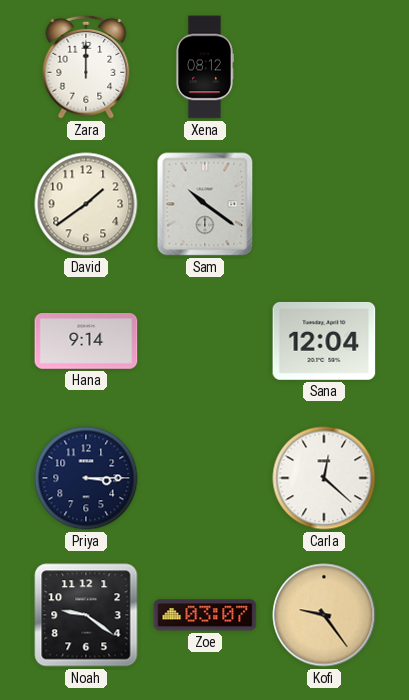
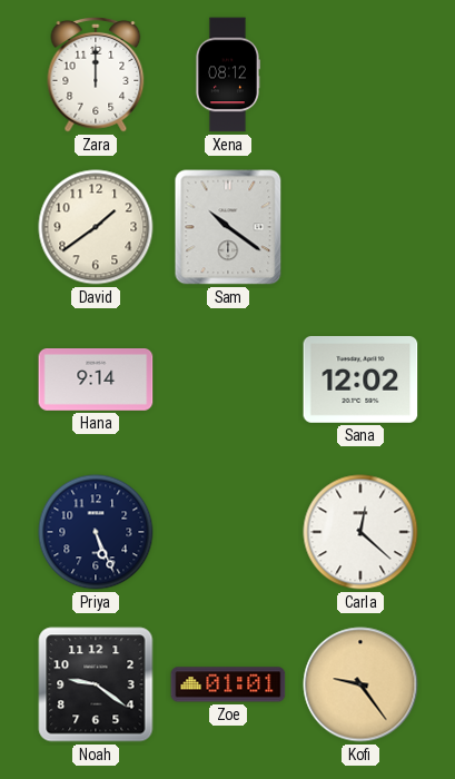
Sana: 12:04 -> 12:02
Priya: 3:15 -> 5:26
Zoe: 03:07 -> 01:01
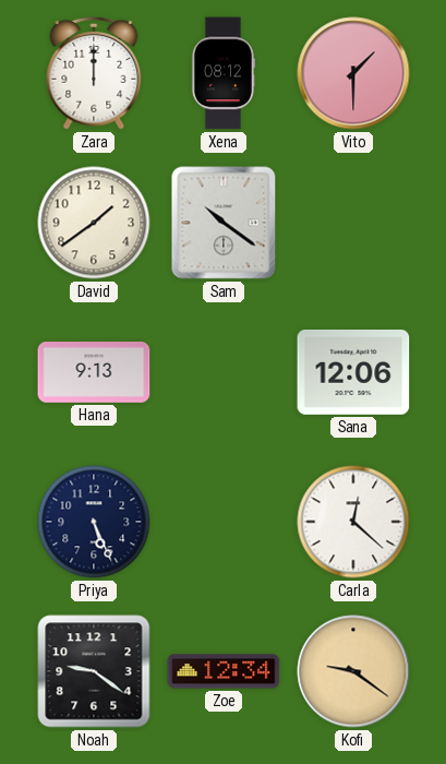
Vito: none -> 1:30
Hana: 9:14 -> 9:13
Sana: 12:02 -> 12:06
Zoe: 01:01 -> 12:34
Kofi: 9:24 -> 9:21
